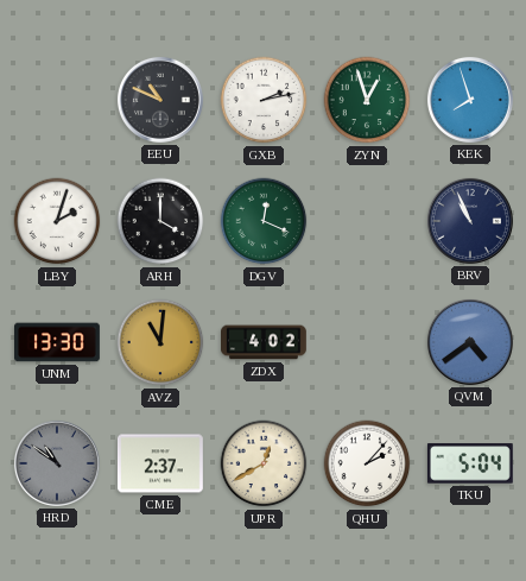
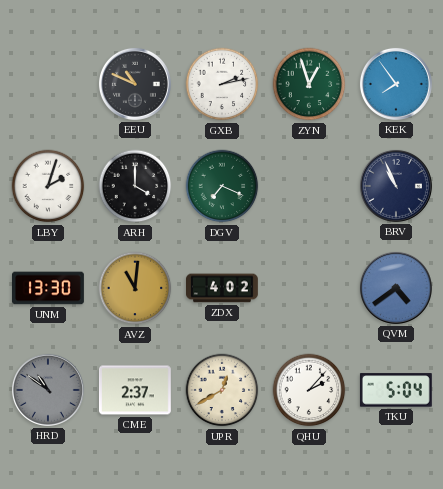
KEK: 7:57 -> 7:54
DGV: 12:19 -> 7:19
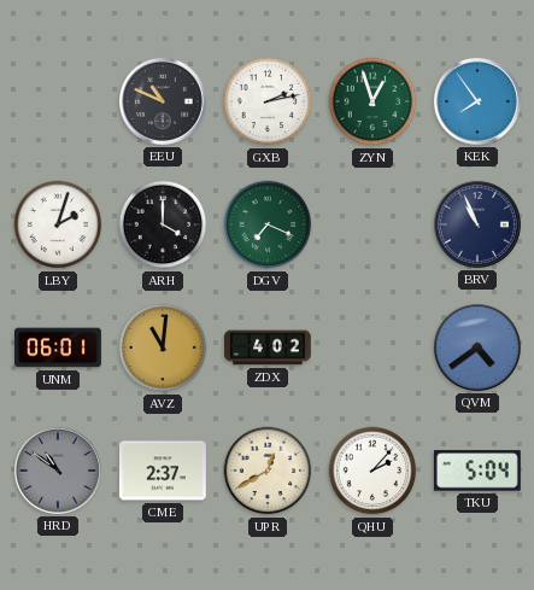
UNM: 13:30 -> 06:01
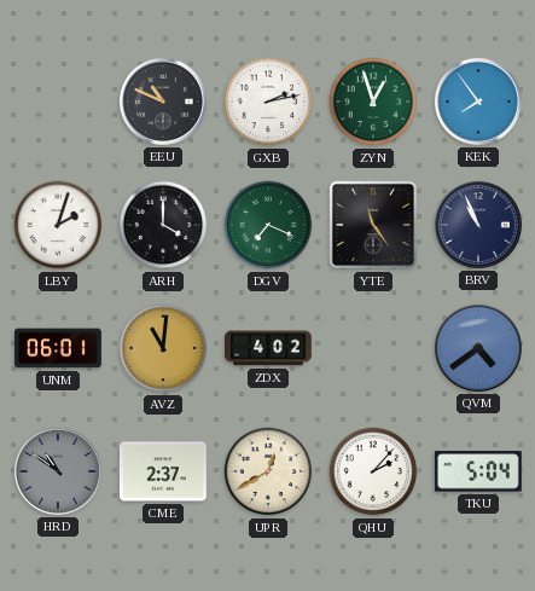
YTE: none -> 11:24
